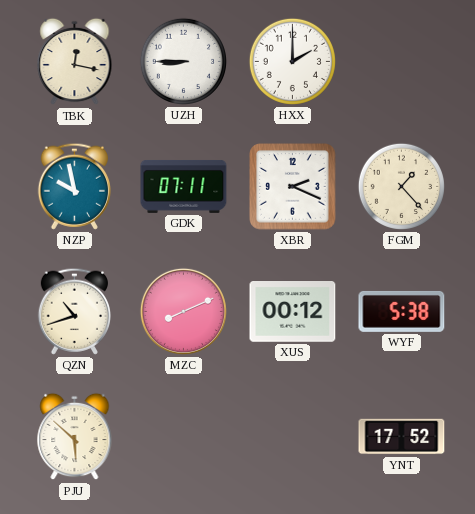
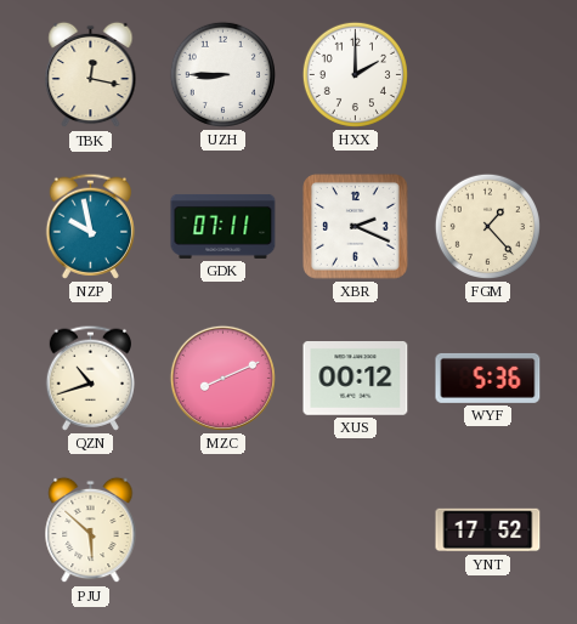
WYF: 5:38 -> 5:36
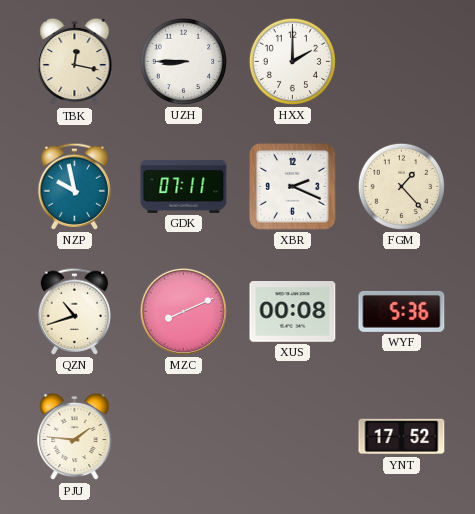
XUS: 00:12 -> 00:08
PJU: 5:52 -> 1:46
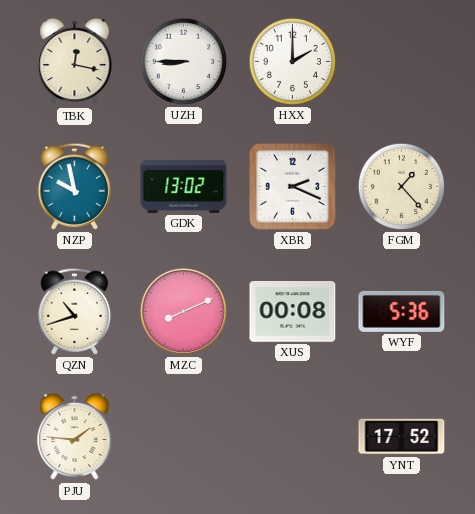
GDK: 07:11 -> 13:02
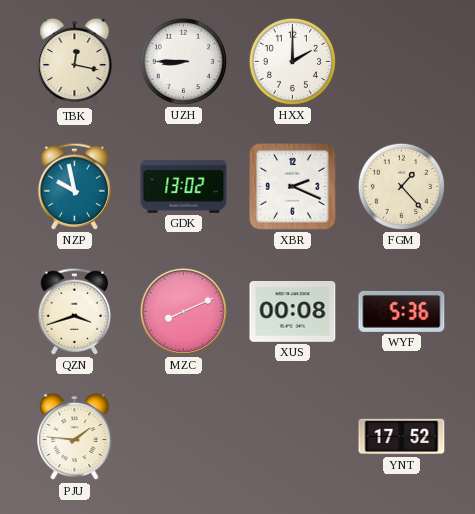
QZN: 10:42 -> 3:42
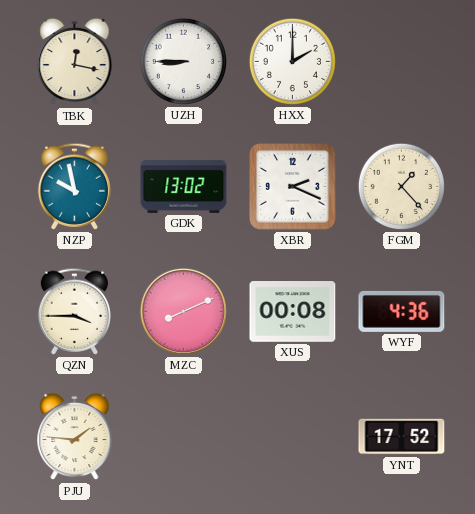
QZN: 3:42 -> 3:45
WYF: 5:36 -> 4:36
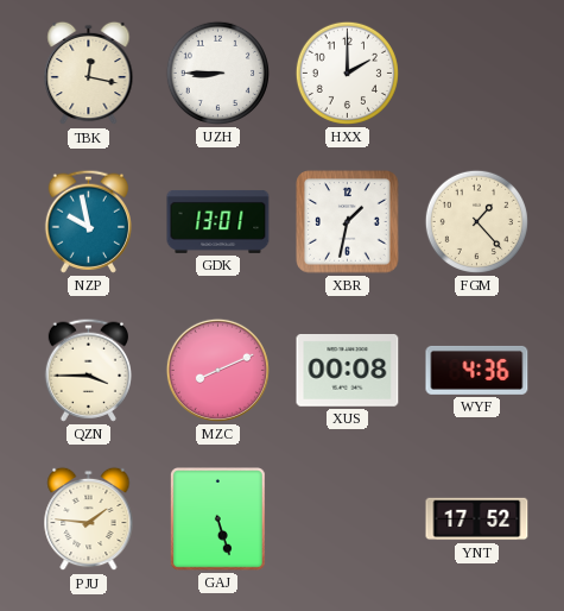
GDK: 13:02 -> 13:01
XBR: 2:19 -> 1:32
GAJ: none -> 5:27
